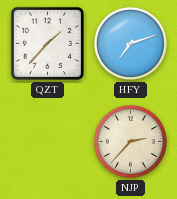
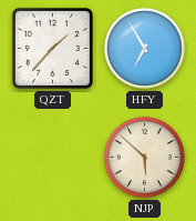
HFY: 7:12 -> 6:55
NJP: 2:37 -> 5:52
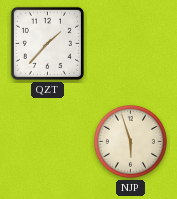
HFY: 6:55 -> none
NJP: 5:52 -> 5:57
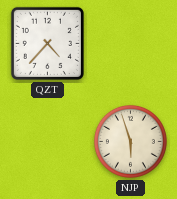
QZT: 1:37 -> 4:37
